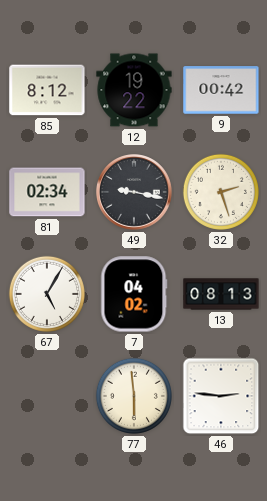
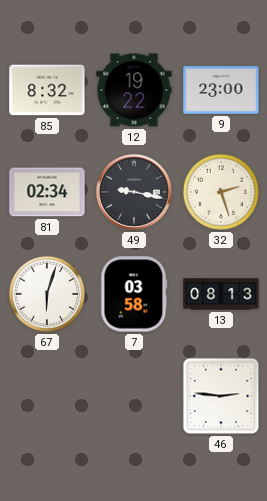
85: 8:12 -> 8:32
9: 00:42 -> 23:00
67: 5:05 -> 6:03
7: 04:02 -> 03:58
77: 5:59 -> none
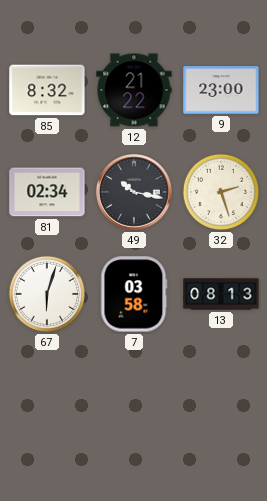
12: 19:22 -> 21:22
49: 9:17 -> 10:17
46: 2:46 -> none
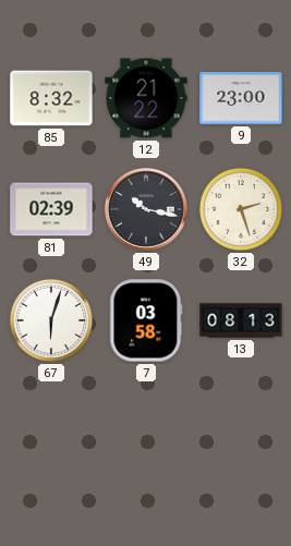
81: 02:34 -> 02:39
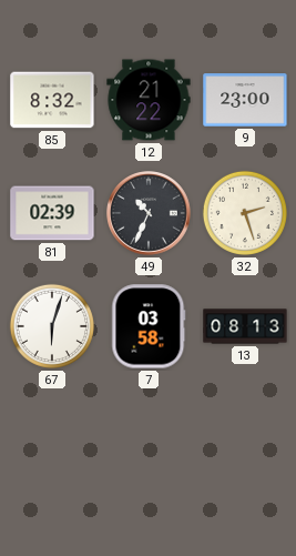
49: 10:17 -> 10:34
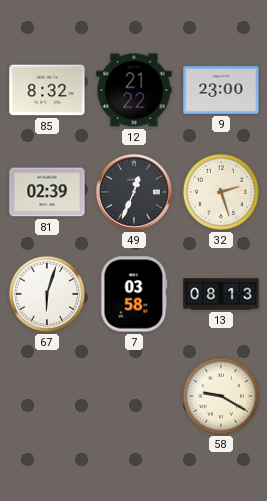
49: 10:34 -> 12:34
58: none -> 9:20
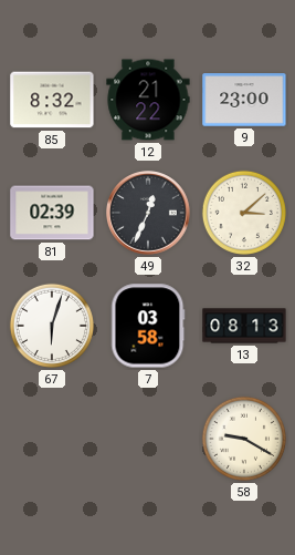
32: 2:27 -> 3:08
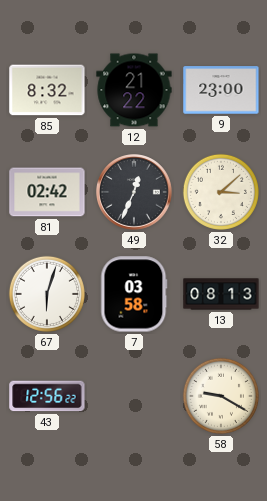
81: 02:39 -> 02:42
43: none -> 12:56
